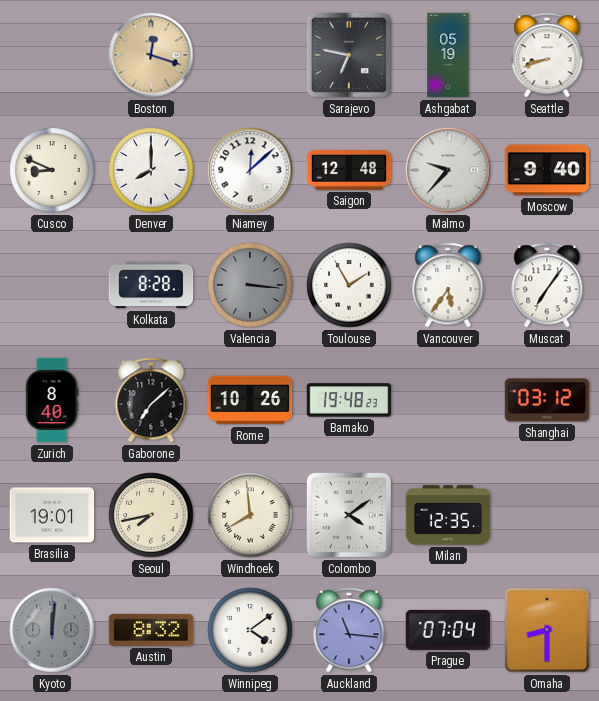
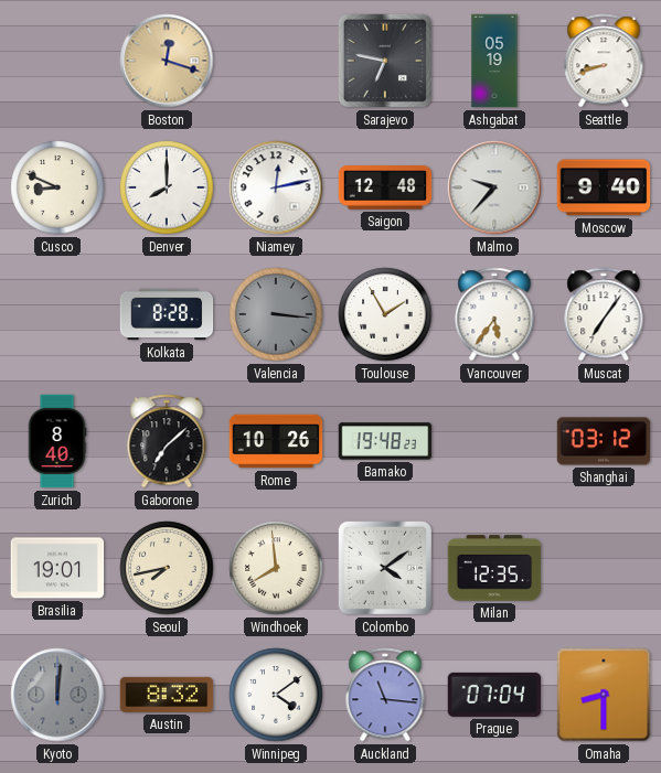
Niamey: 12:08 -> 12:13
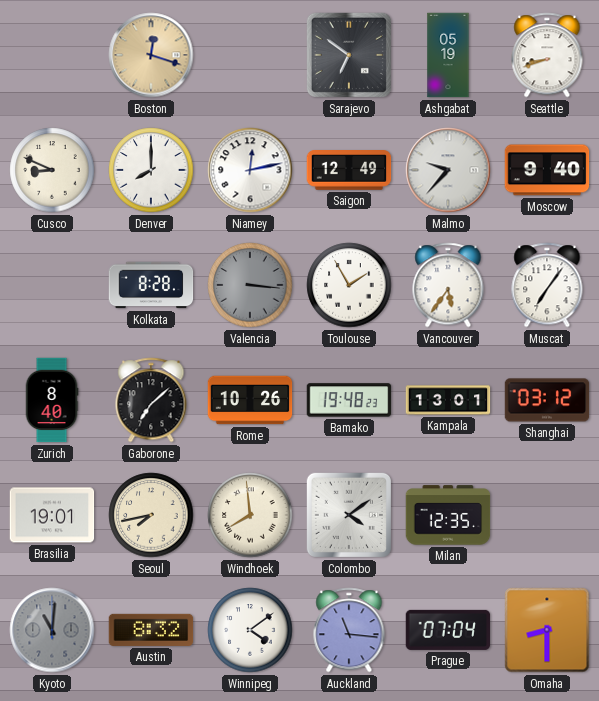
Sarajevo: 6:47 -> 6:51
Saigon: 12:48 -> 12:49
Kampala: none -> 13:01
Kyoto: 12:01 -> 11:01
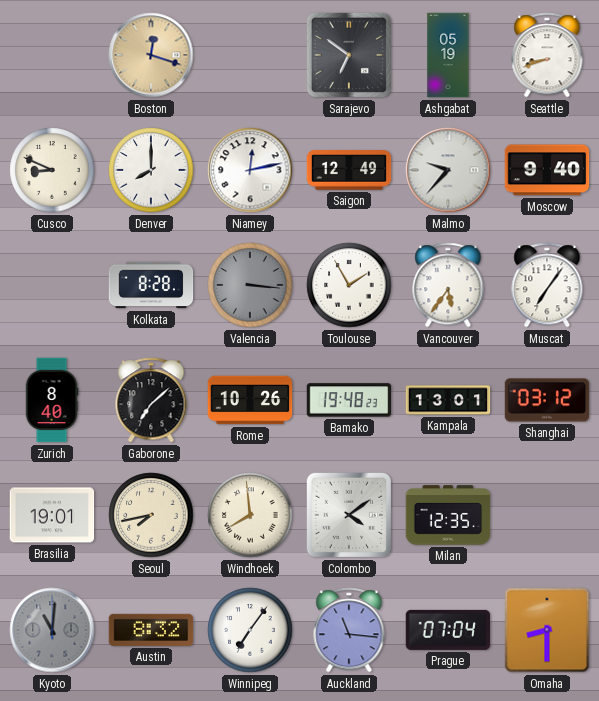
Winnipeg: 4:09 -> 7:06
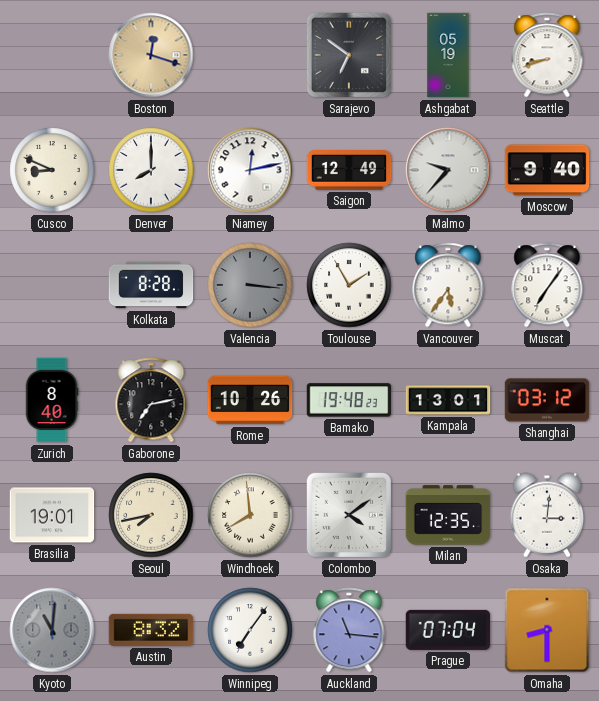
Gaborone: 7:08 -> 7:13
Osaka: none -> 3:01
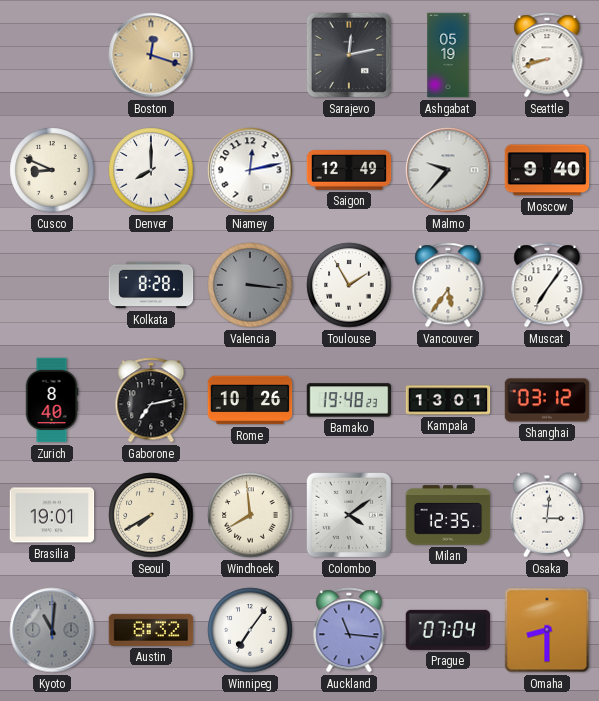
Sarajevo: 6:51 -> 12:13
Seoul: 7:43 -> 7:40
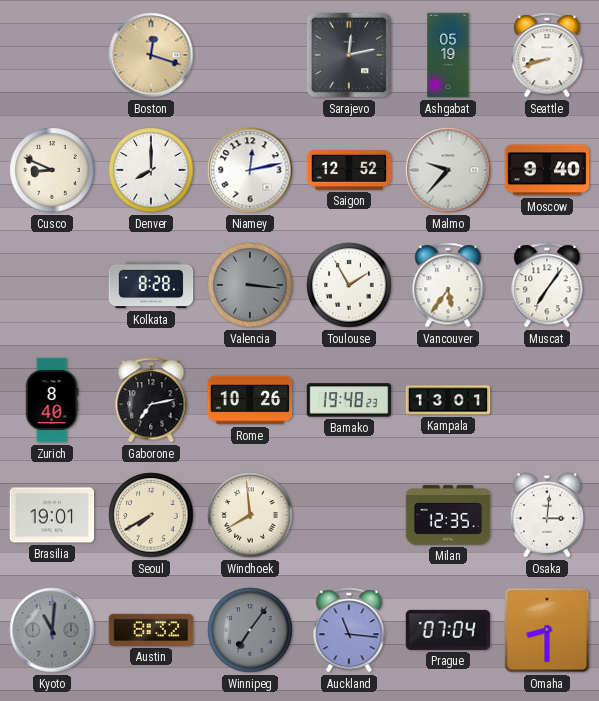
Saigon: 12:49 -> 12:52
Shanghai: 03:12 -> none
Colombo: 4:09 -> none
Winnipeg dial: white -> grey
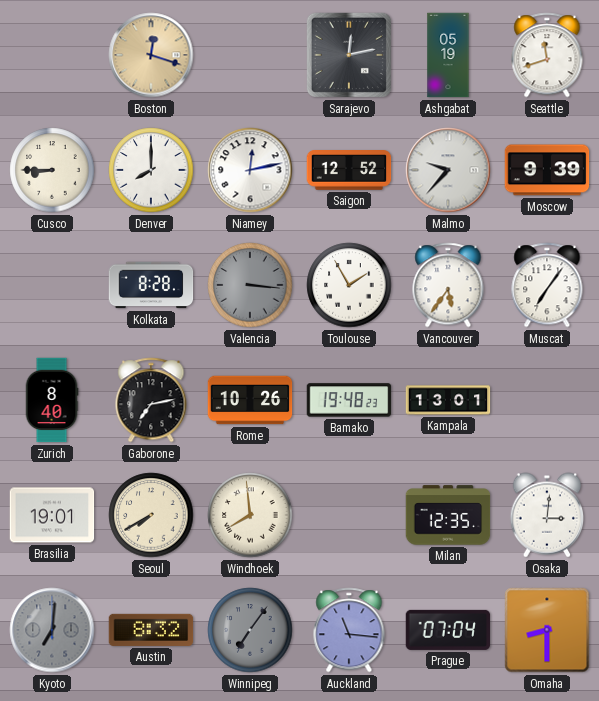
Seattle: 8:42 -> 11:42
Cusco: 8:49 -> 8:45
Moscow: 9:40 -> 9:39
Kyoto: 11:01 -> 7:01
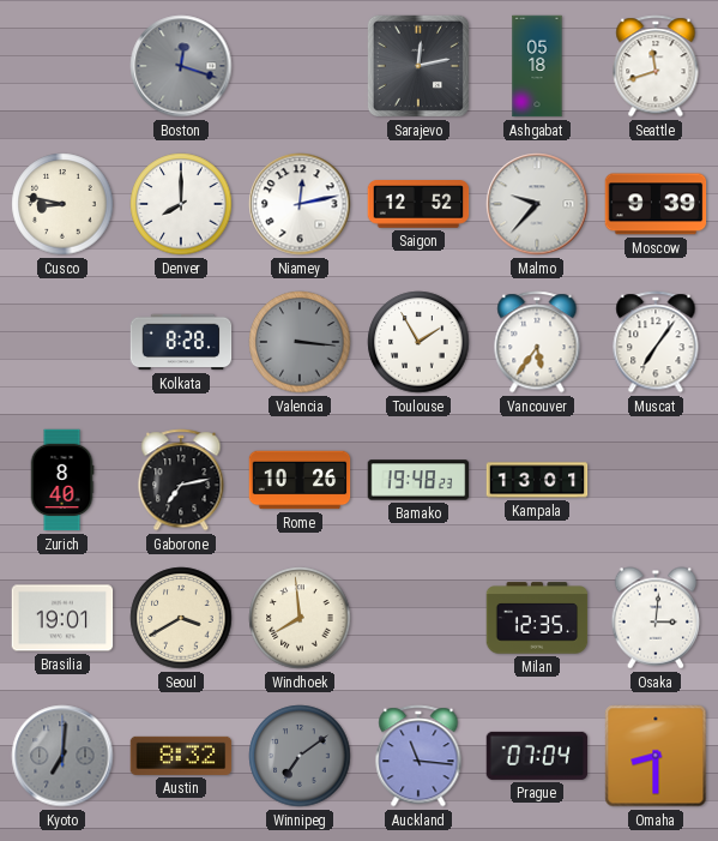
Boston dial: champagne -> grey
Ashgabat: 05:19 -> 05:18
Cusco: 8:45 -> 8:47
Seoul: 7:40 -> 3:40
Winnipeg: 7:06 -> 7:09
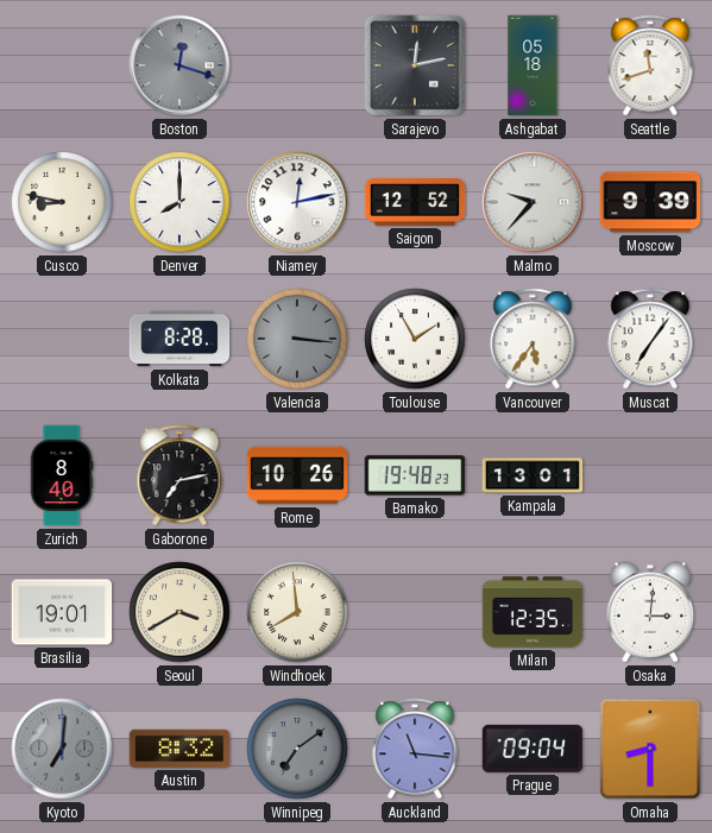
Prague: 07:04 -> 09:04
